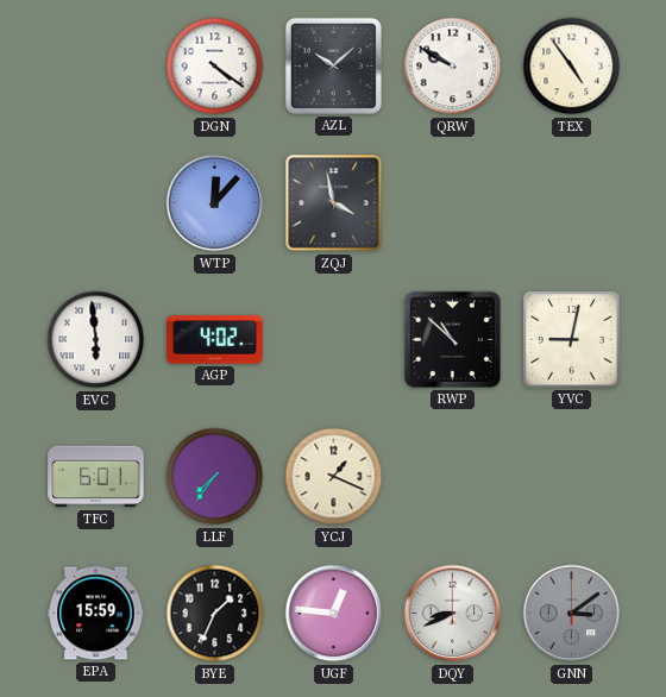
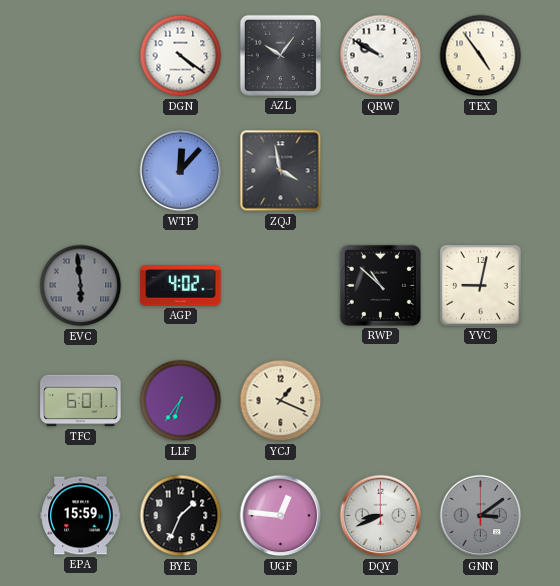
AZL: 10:08 -> 10:06
EVC dial: white -> grey
LLF: 7:36 -> 6:36
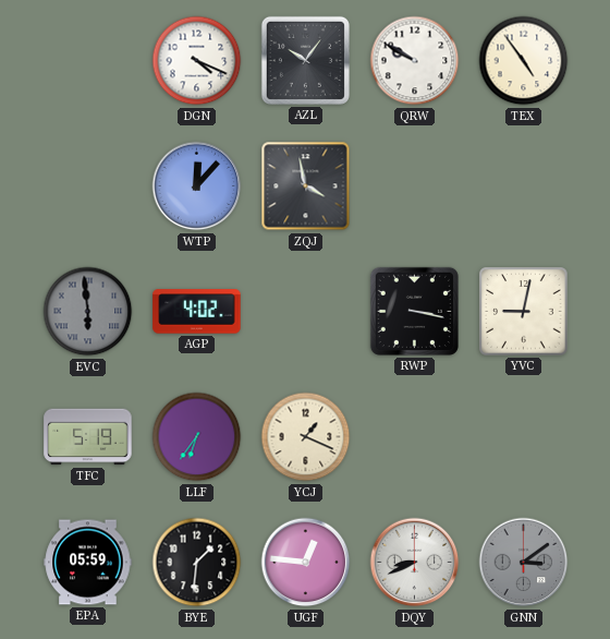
DGN: 4:21 -> 4:19
RWP: 10:52 -> 3:17
TFC: 6:01 -> 5:19
EPA: 15:59 -> 05:59
BYE: 1:34 -> 1:31
